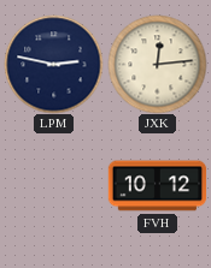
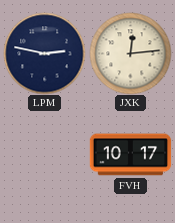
FVH: 10:12 -> 10:17
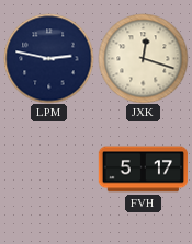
JXK: 12:14 -> 12:18
FVH: 10:17 -> 5:17
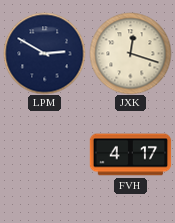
LPM: 2:47 -> 2:50
FVH: 5:17 -> 4:17
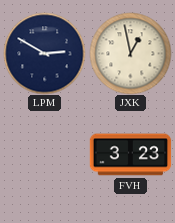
JXK: 12:18 -> 12:58
FVH: 4:17 -> 3:23
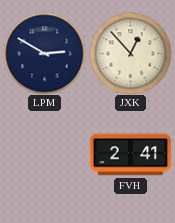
JXK: 12:58 -> 12:53
FVH: 3:23 -> 2:41
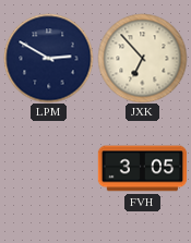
JXK: 12:53 -> 6:53
FVH: 2:41 -> 3:05
